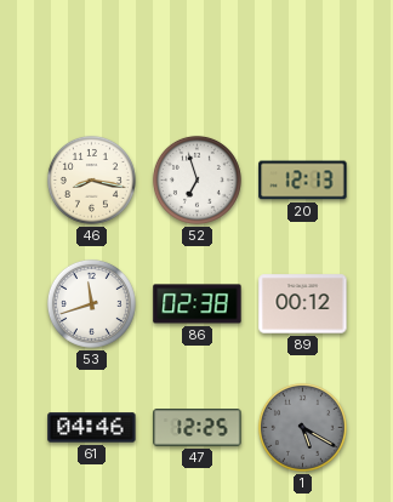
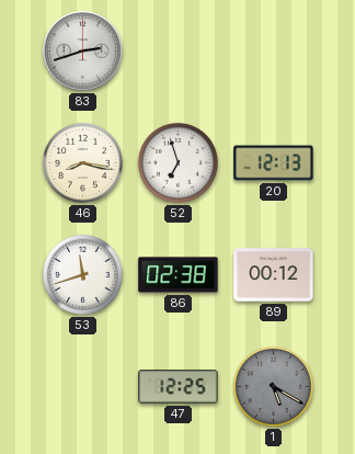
83: none -> 2:42
61: 04:46 -> none
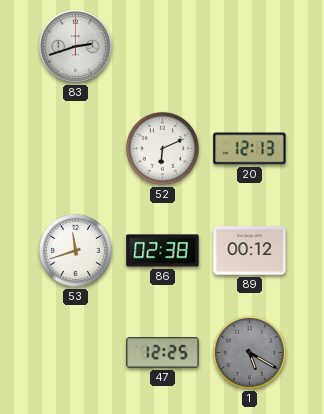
46: 8:17 -> none
52: 6:57 -> 6:11
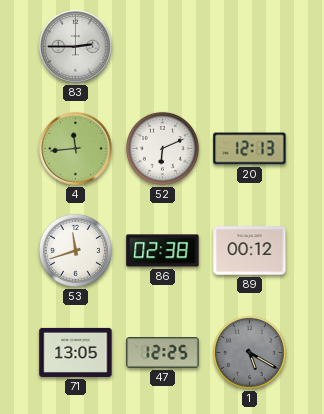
83: 2:42 -> 2:45
4: none -> 11:44
71: none -> 13:05
